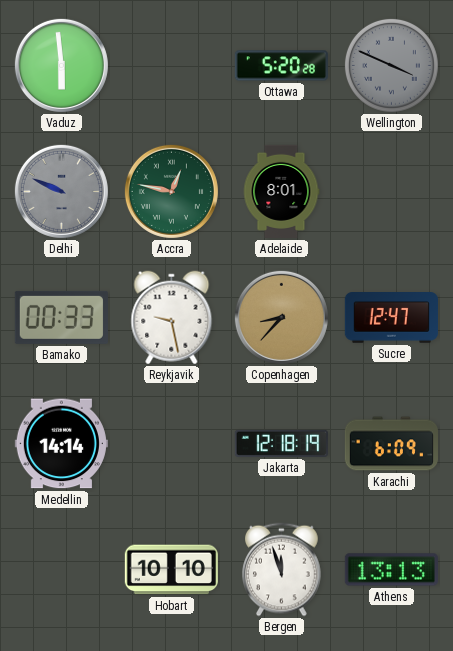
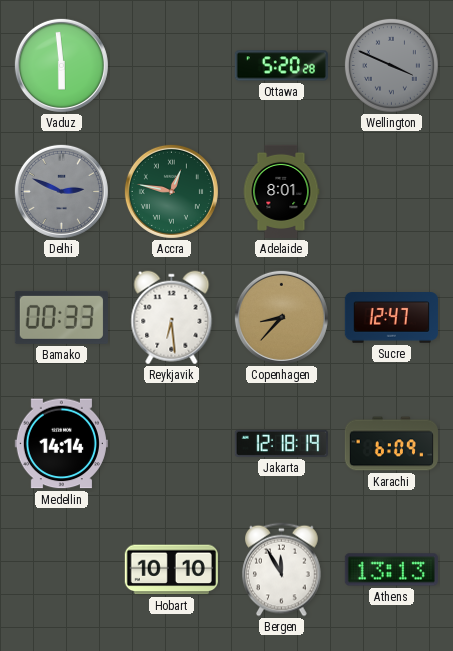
Delhi: 9:49 -> 2:49
Reykjavik: 9:28 -> 6:29
Bergen: 11:57 -> 11:55
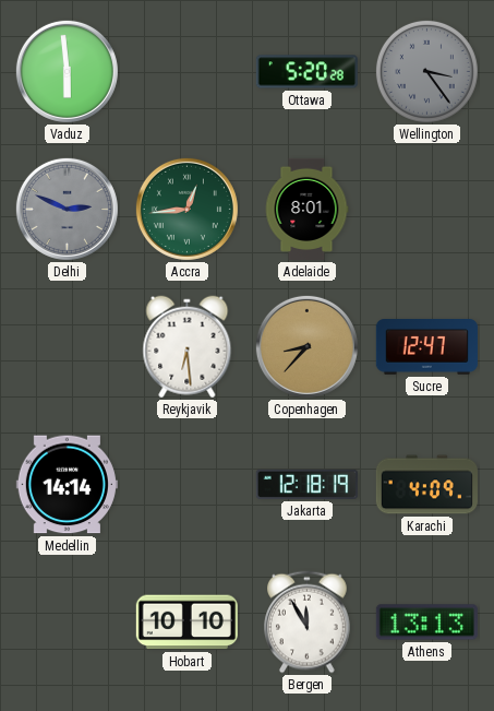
Wellington: 3:49 -> 3:24
Accra: 12:47 -> 12:44
Bamako: 00:33 -> none
Karachi: 6:09 -> 4:09
